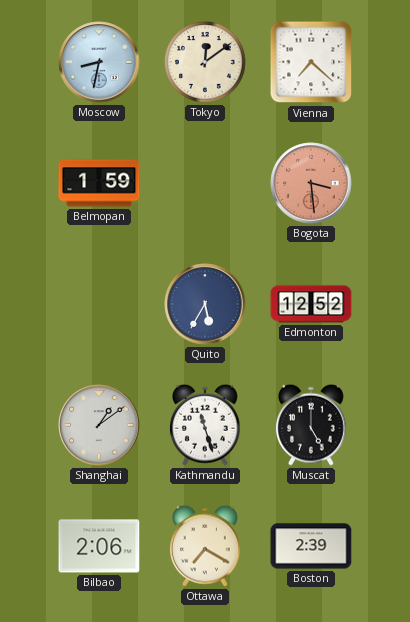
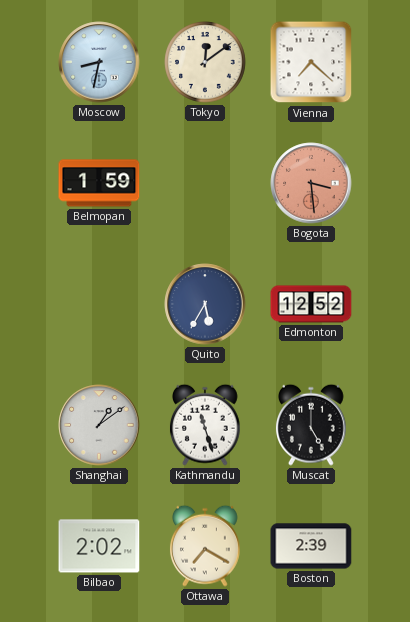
Bilbao: 2:06 -> 2:02
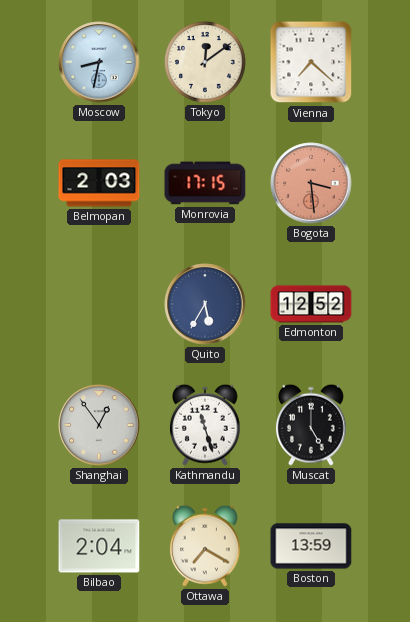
Belmopan: 1:59 -> 2:03
Monrovia: none -> 17:15
Shanghai: 1:09 -> 12:54
Bilbao: 2:02 -> 2:04
Boston: 2:39 -> 13:59
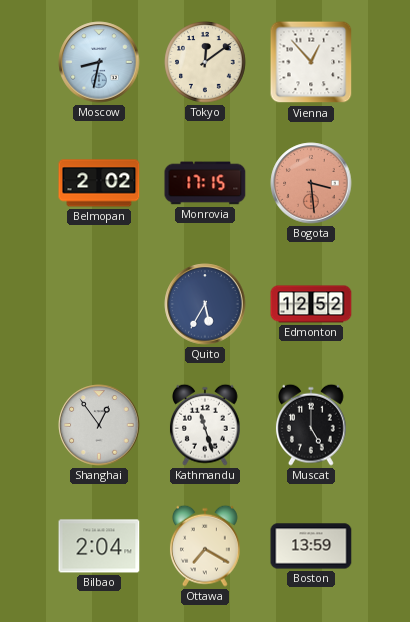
Vienna: 7:22 -> 12:53
Belmopan: 2:03 -> 2:02
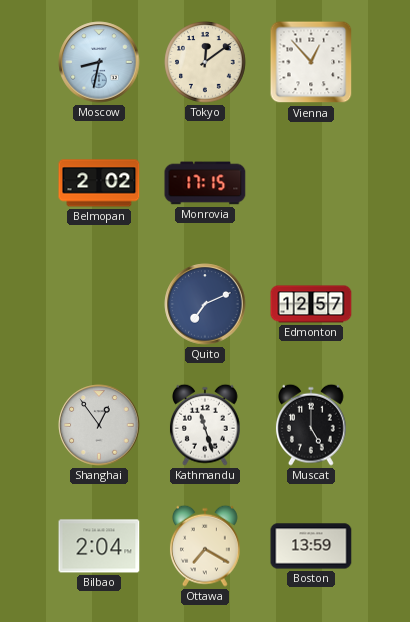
Bogota: 3:29 -> none
Quito: 5:35 -> 7:11
Edmonton: 12:52 -> 12:57
